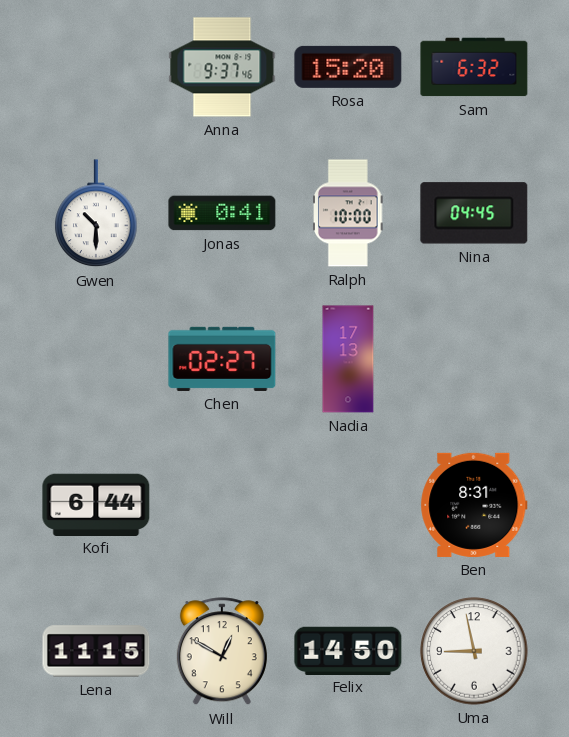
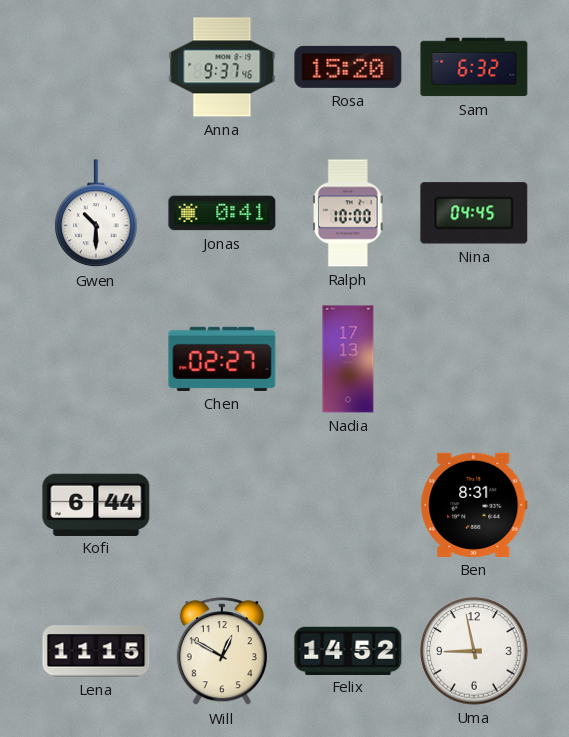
Felix: 14:50 -> 14:52
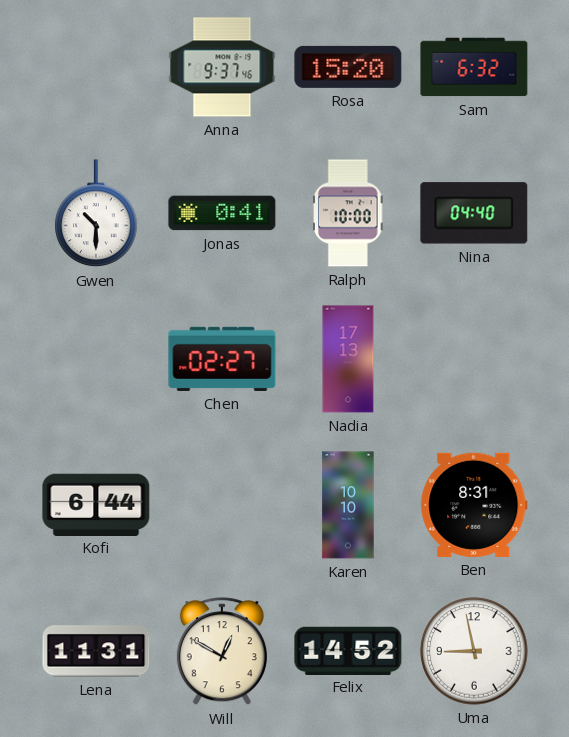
Nina: 04:45 -> 04:40
Karen: none -> 10:10
Lena: 11:15 -> 11:31
